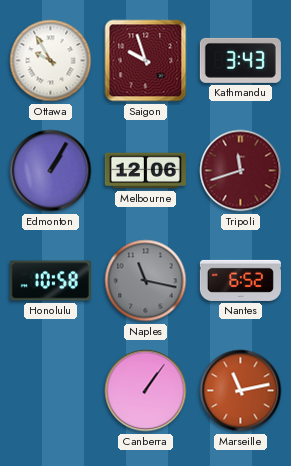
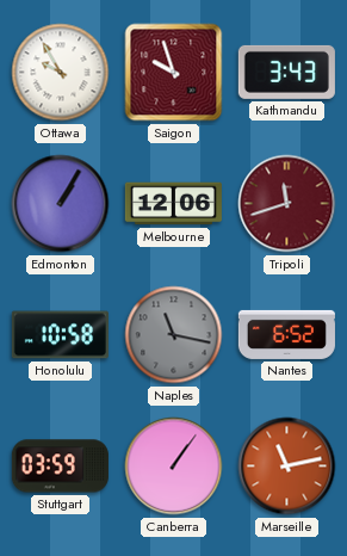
Stuttgart: none -> 03:59
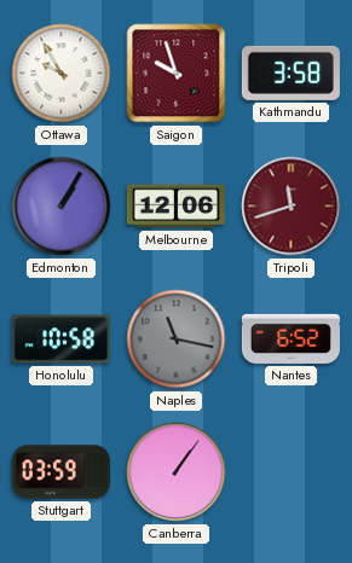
Kathmandu: 3:43 -> 3:58
Marseille: 11:13 -> none
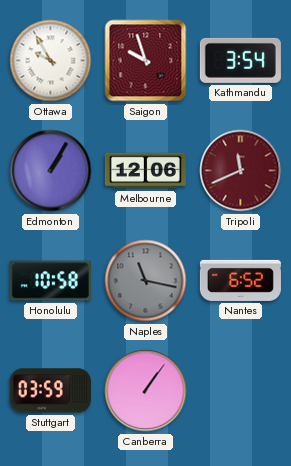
Kathmandu: 3:58 -> 3:54
Tripoli: 11:42 -> 11:41
